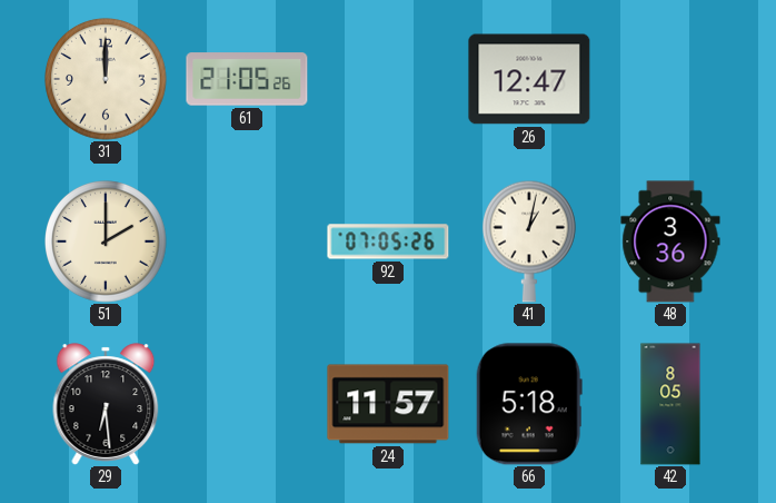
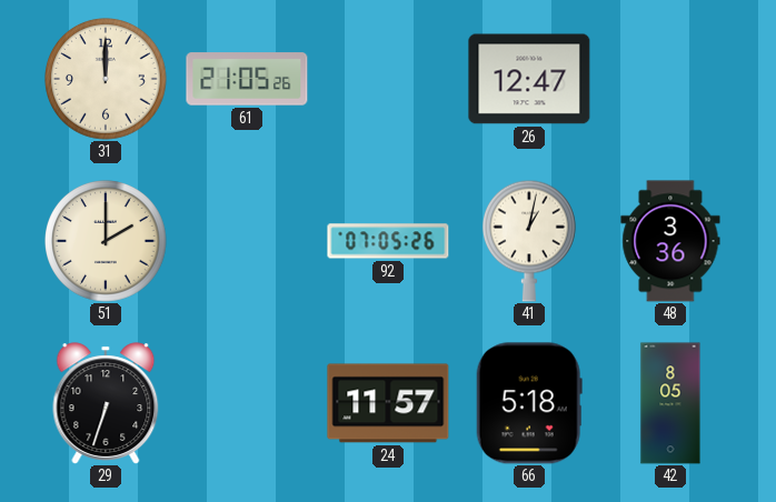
29: 6:29 -> 6:33
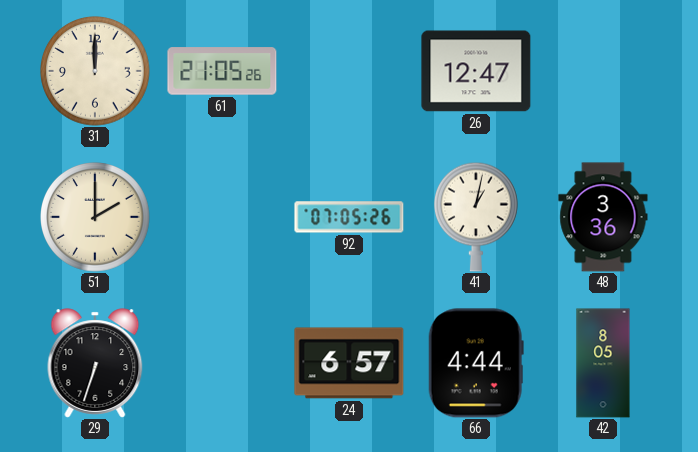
24: 11:57 -> 6:57
66: 5:18 -> 4:44
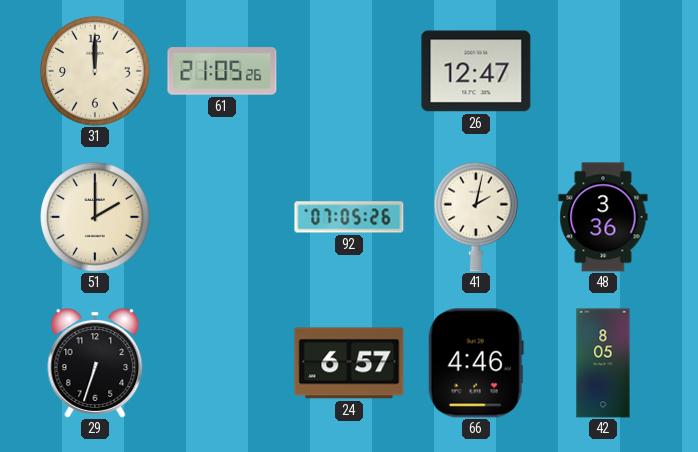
41: 1:02 -> 2:02
66: 4:44 -> 4:46
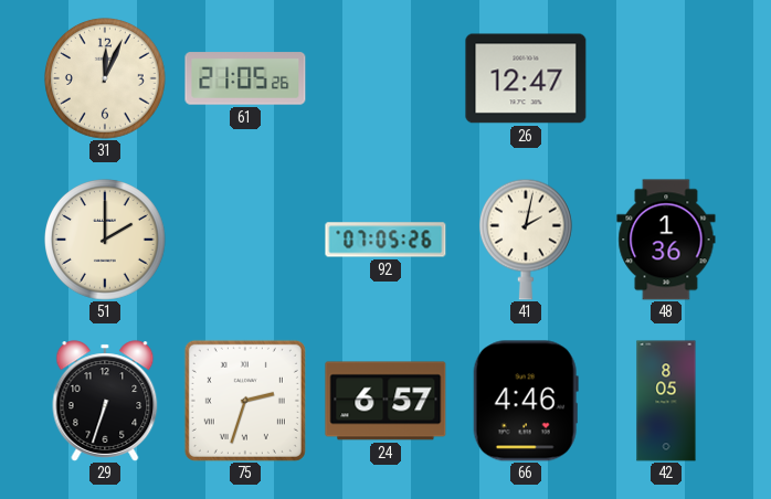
31: 12:00 -> 12:04
48: 3:36 -> 1:36
75: none -> 2:33
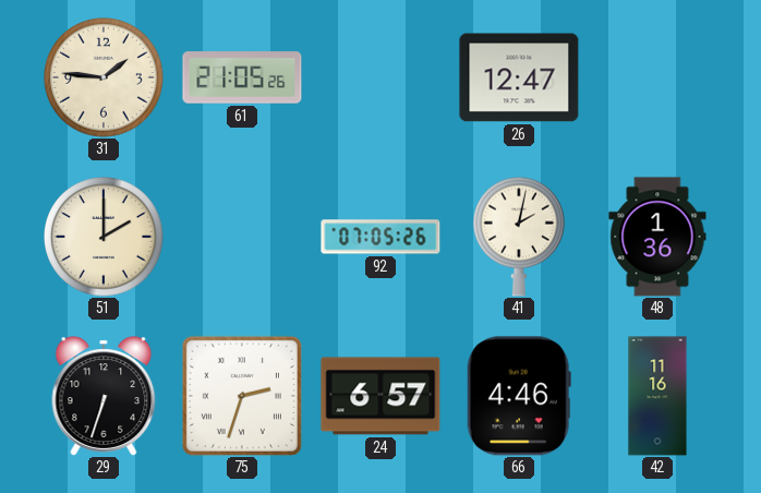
31: 12:04 -> 1:46
42: 8:05 -> 11:16
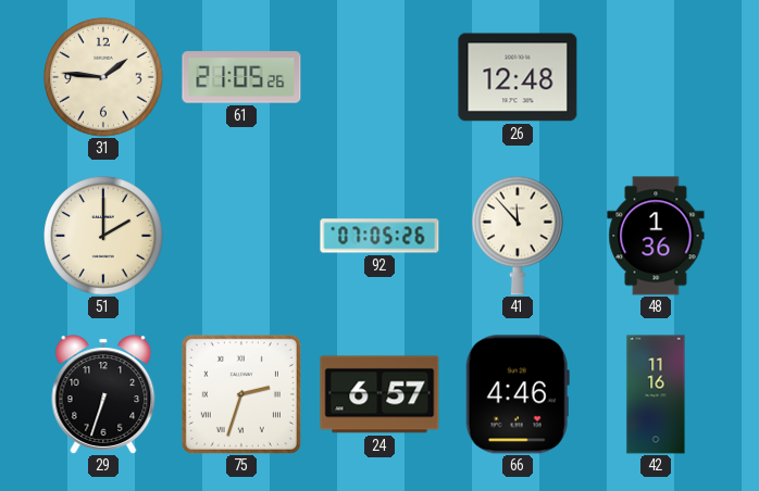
26: 12:47 -> 12:48
41: 2:02 -> 11:53
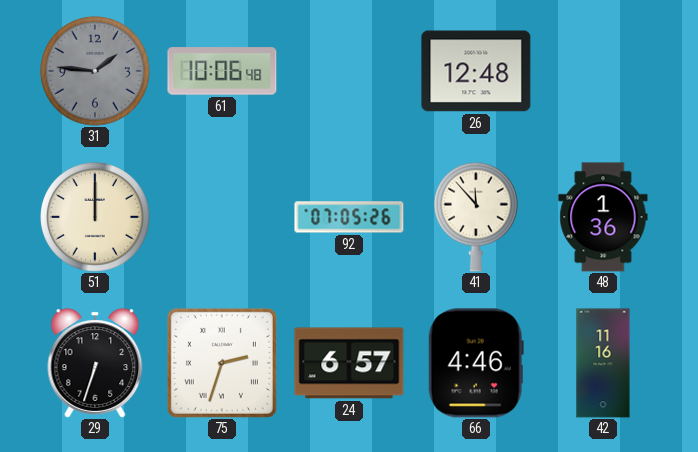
31 dial: cream -> grey
61: 21:05 -> 10:06
51: 2:00 -> 12:00
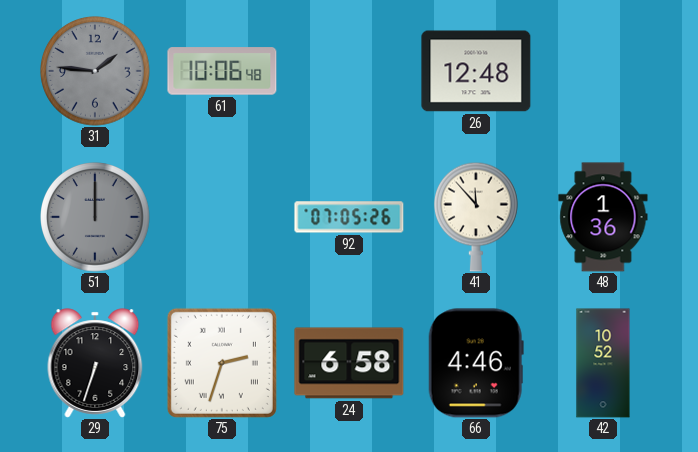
51 dial: cream -> grey
24: 6:57 -> 6:58
42: 11:16 -> 10:52
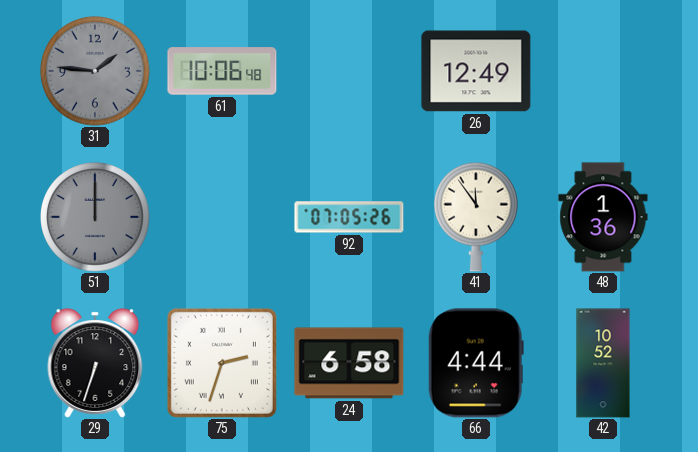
26: 12:48 -> 12:49
41: 11:53 -> 11:54
66: 4:46 -> 4:44
